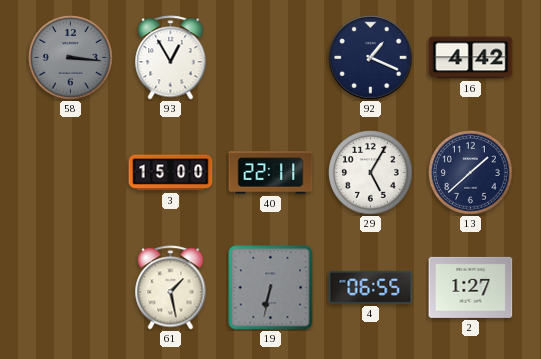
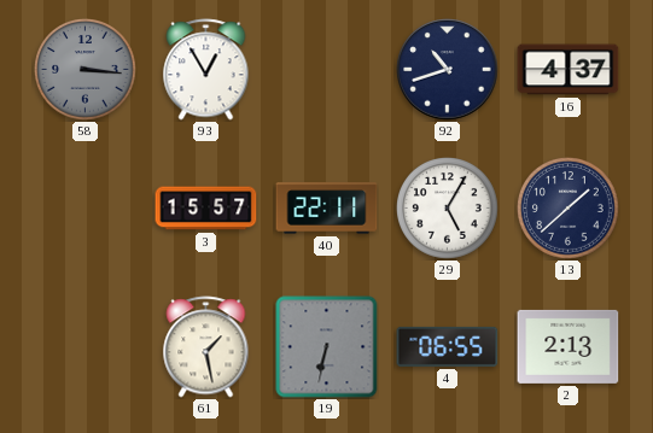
92: 1:19 -> 10:42
16: 4:42 -> 4:37
3: 15:00 -> 15:57
2: 1:27 -> 2:13
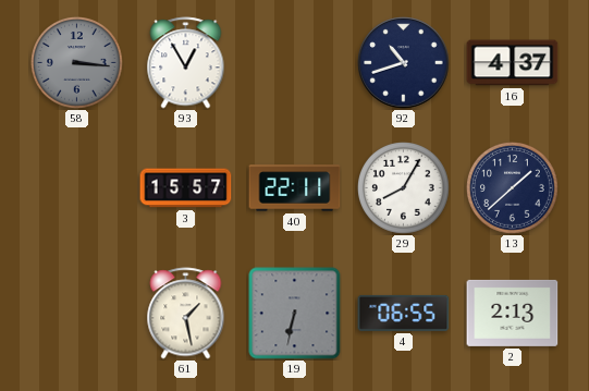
29: 5:05 -> 8:05
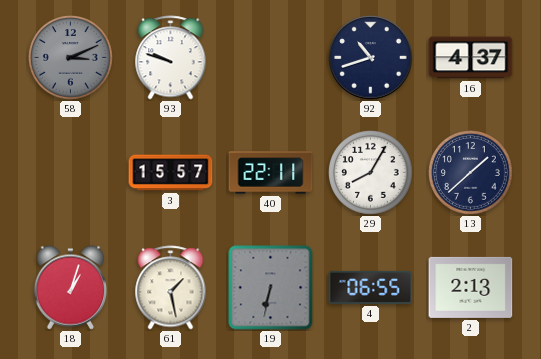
58: 3:16 -> 3:11
93: 12:55 -> 9:48
18: none -> 1:03
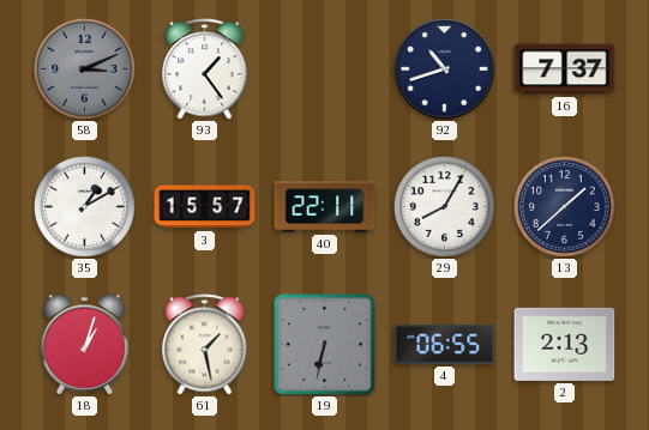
93: 9:48 -> 1:24
16: 4:37 -> 7:37
35: none -> 1:10
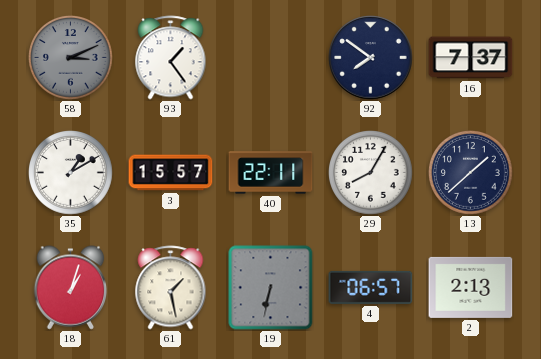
92: 10:42 -> 7:51
4: 06:55 -> 06:57
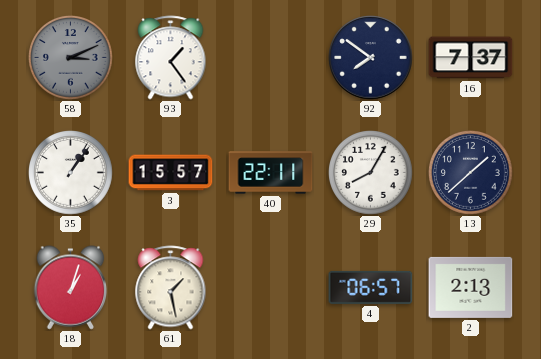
35: 1:10 -> 1:06
19: 6:32 -> none
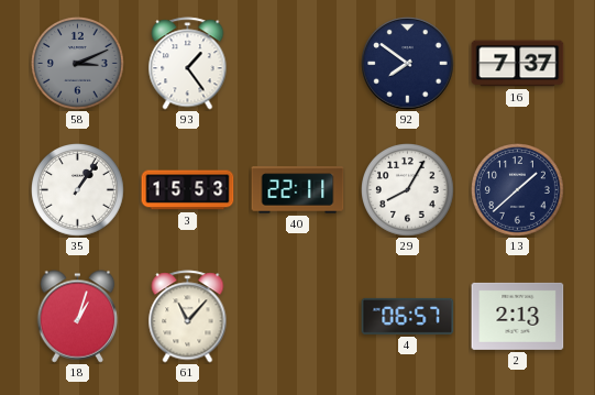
3: 15:57 -> 15:53
61: 1:28 -> 11:07
